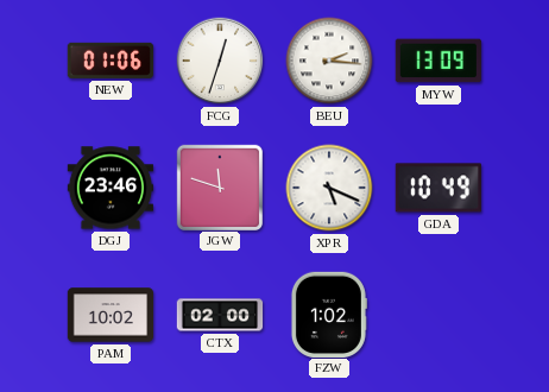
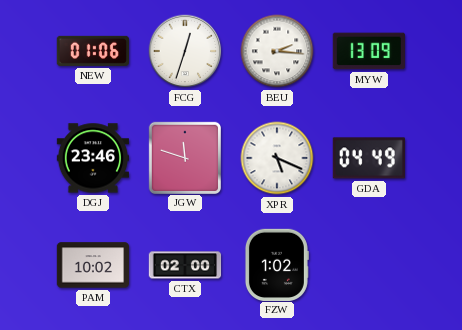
GDA: 10:49 -> 04:49
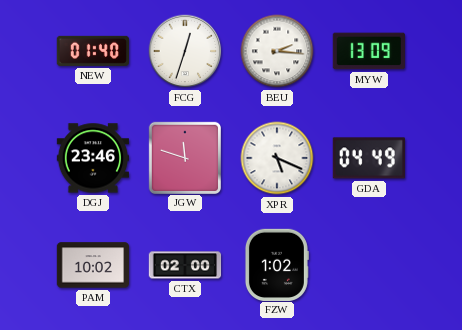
NEW: 01:06 -> 01:40
